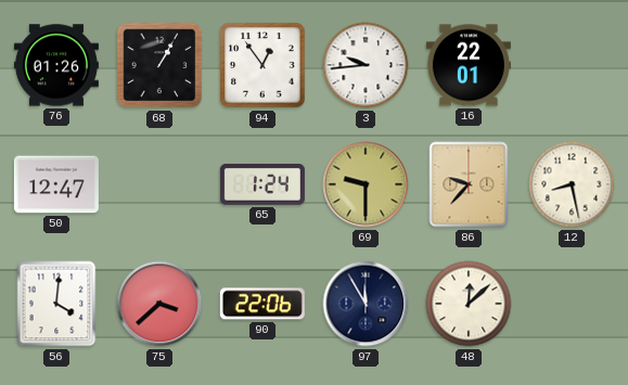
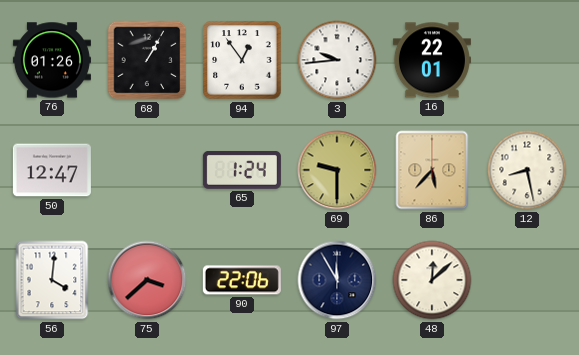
86: 9:37 -> 5:37
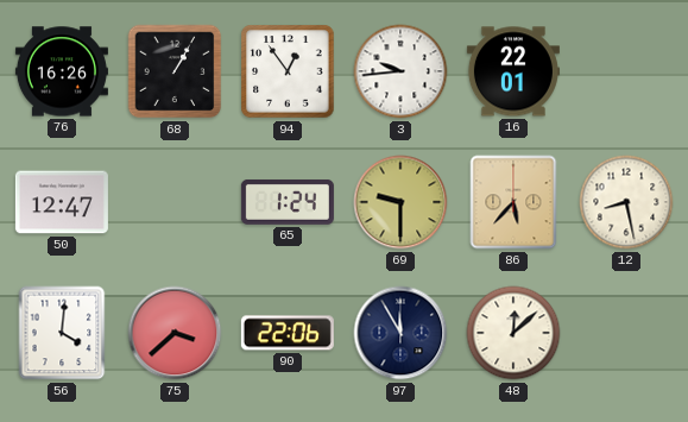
76: 01:26 -> 16:26
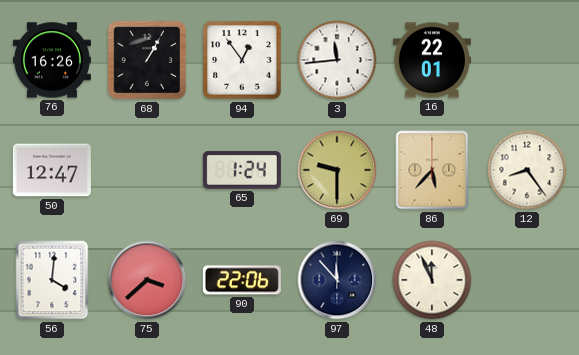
3: 9:44 -> 11:44
12: 8:28 -> 8:24
97: 11:55 -> 11:53
48: 12:08 -> 11:56
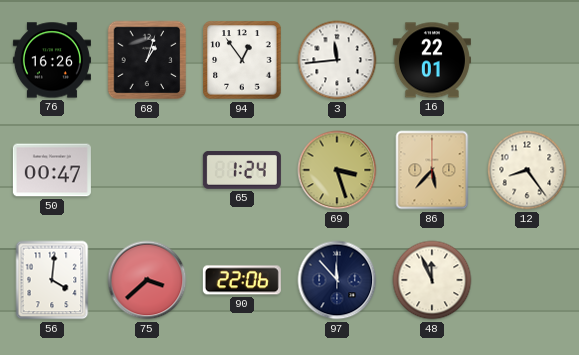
68: 1:05 -> 1:03
50: 12:47 -> 00:47
69: 9:30 -> 3:27
